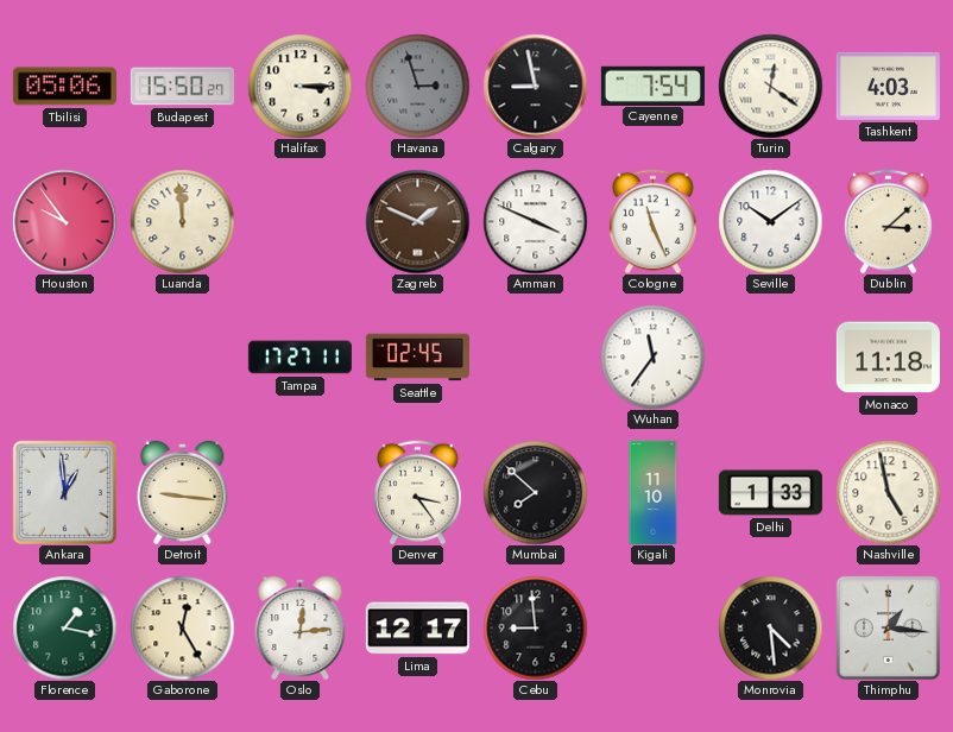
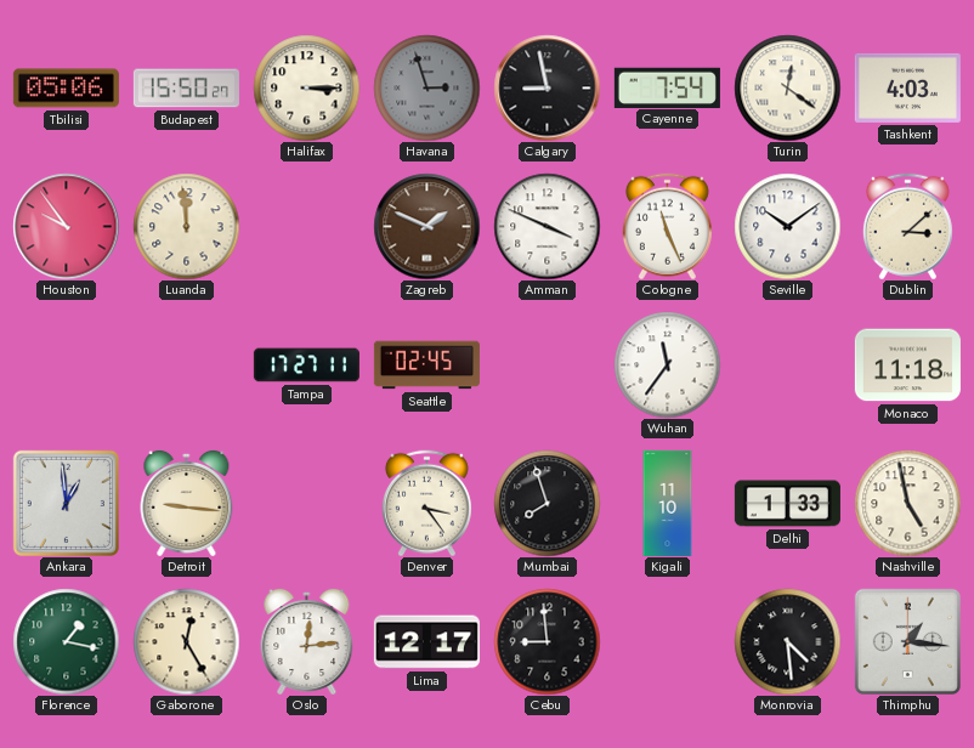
Mumbai: 7:52 -> 7:57
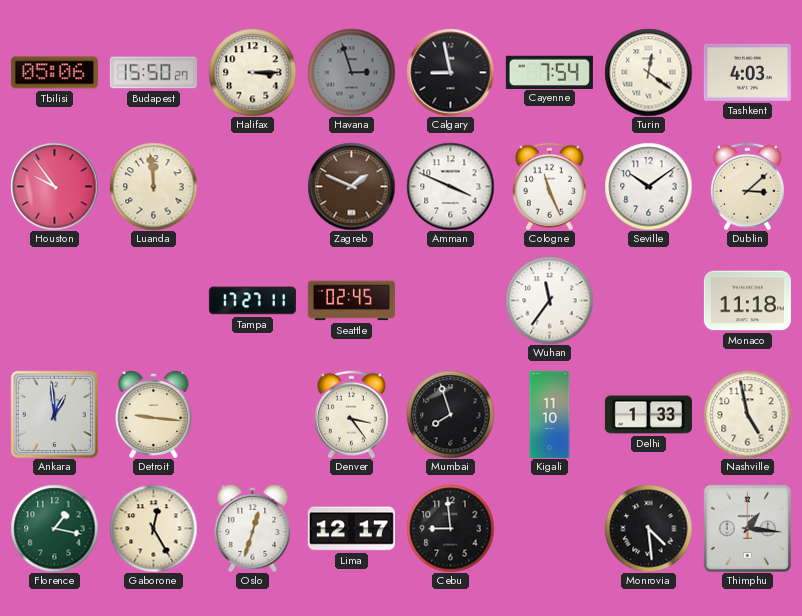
Oslo: 12:14 -> 12:33
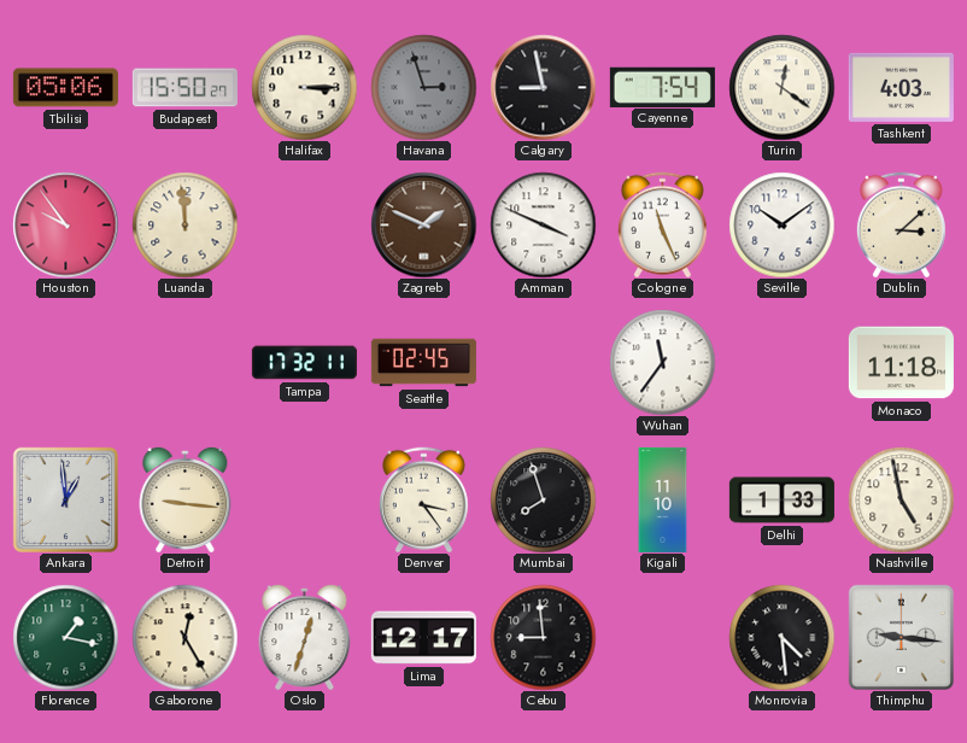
Tampa: 17:27 -> 17:32
Thimphu: 1:16 -> 9:16
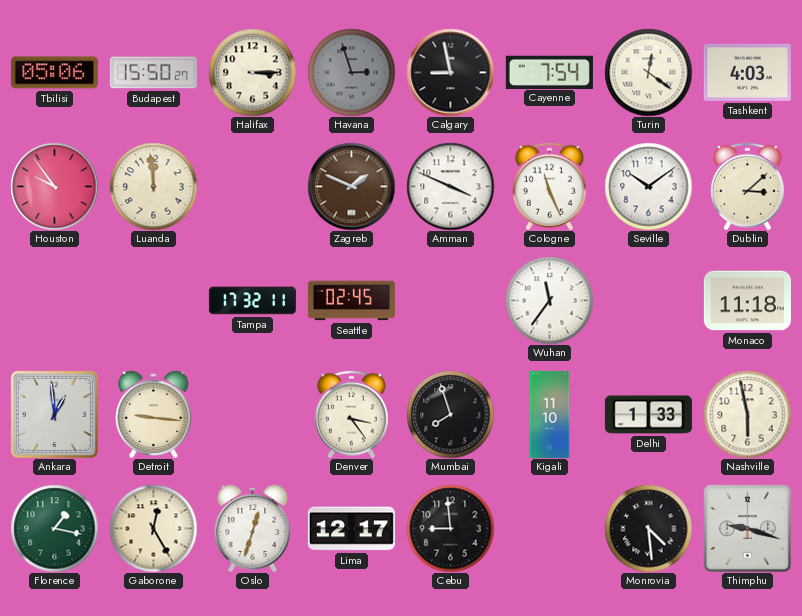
Nashville: 4:58 -> 5:58
Thimphu: 9:16 -> 9:18
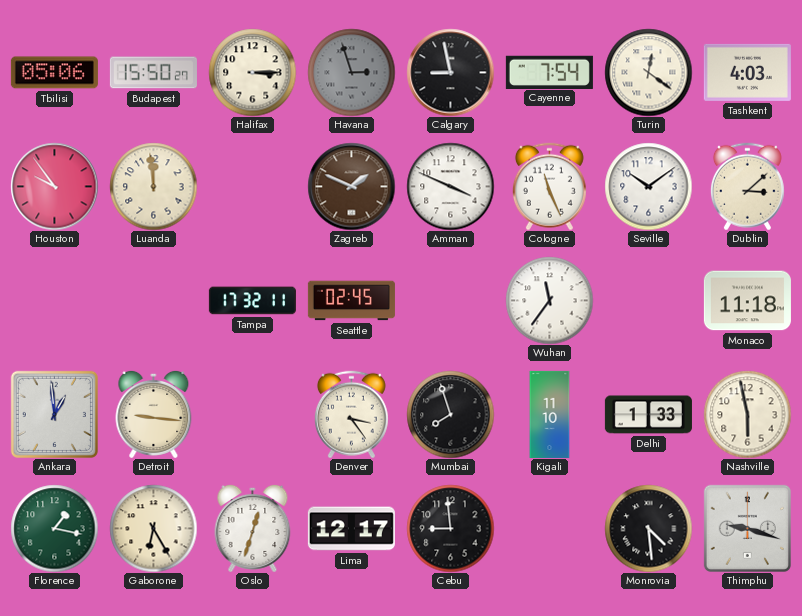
Gaborone: 12:25 -> 6:25
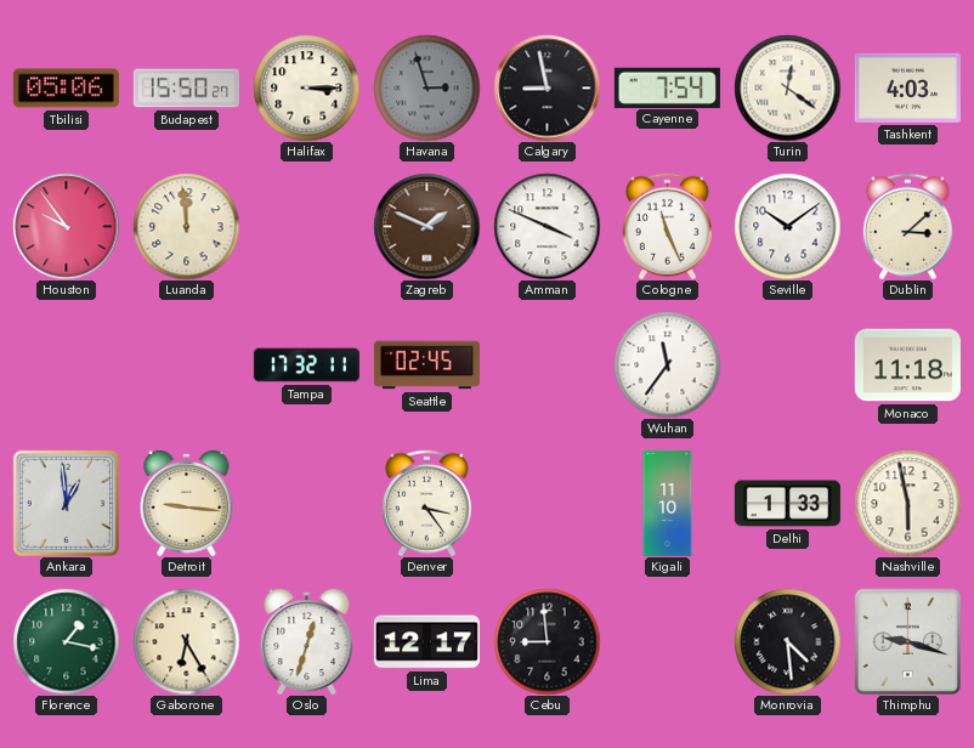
Mumbai: 7:57 -> none
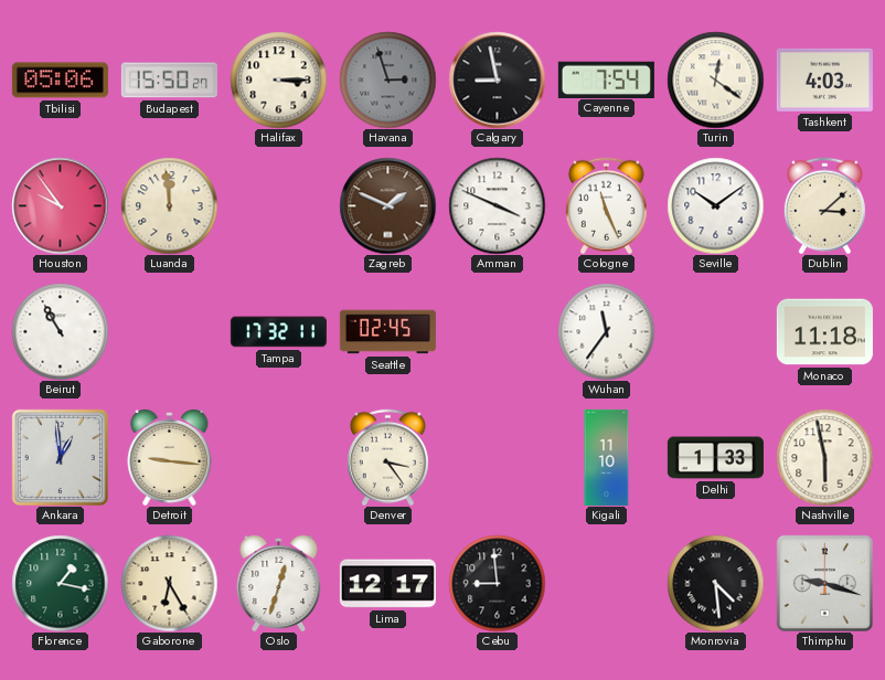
Beirut: none -> 10:55
